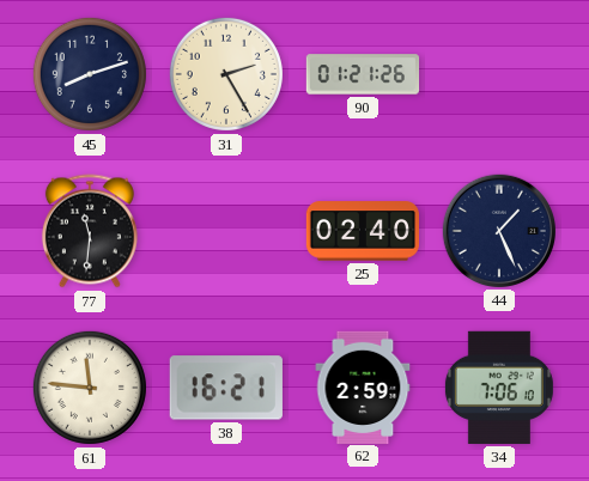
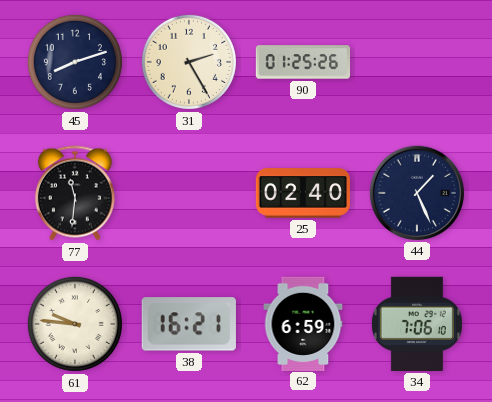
90: 01:21 -> 01:25
61: 11:46 -> 9:46
62: 2:59 -> 6:59
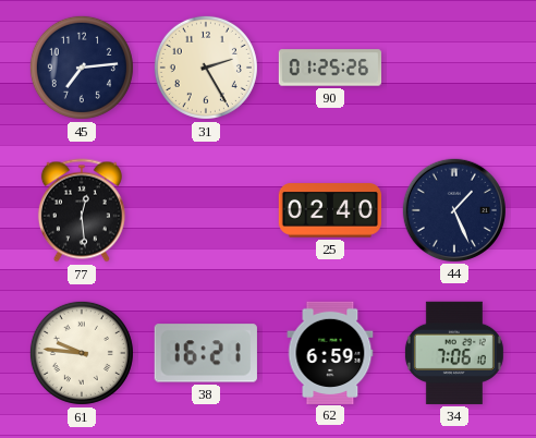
45: 8:12 -> 7:14
77: 11:31 -> 12:29
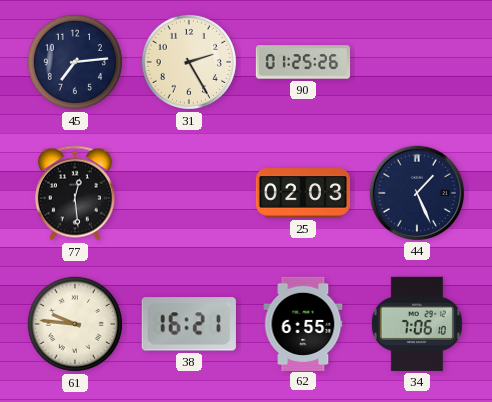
25: 02:40 -> 02:03
62: 6:59 -> 6:55
